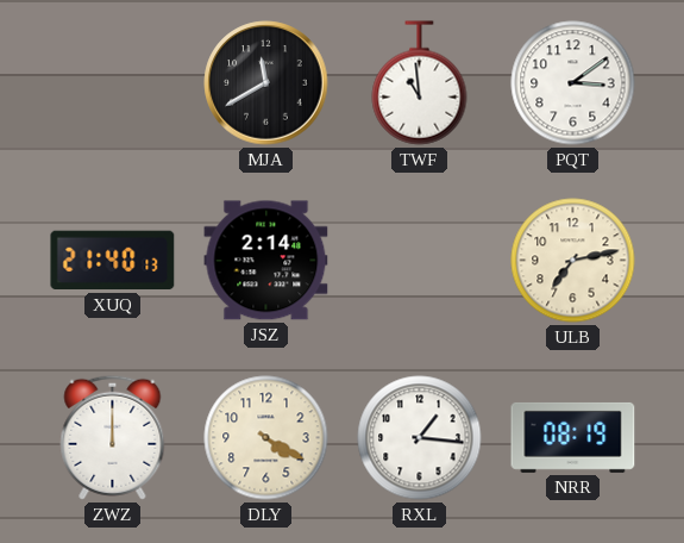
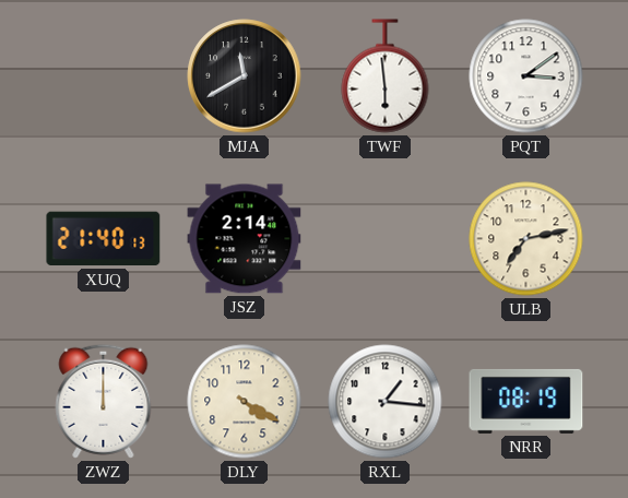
TWF: 10:59 -> 5:59
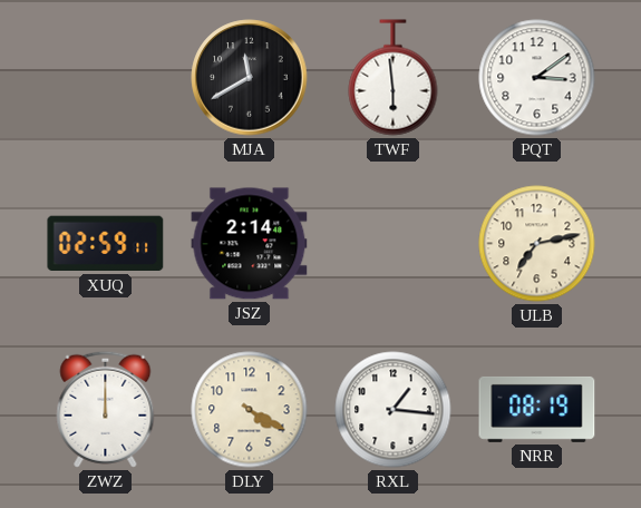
XUQ: 21:40 -> 02:59
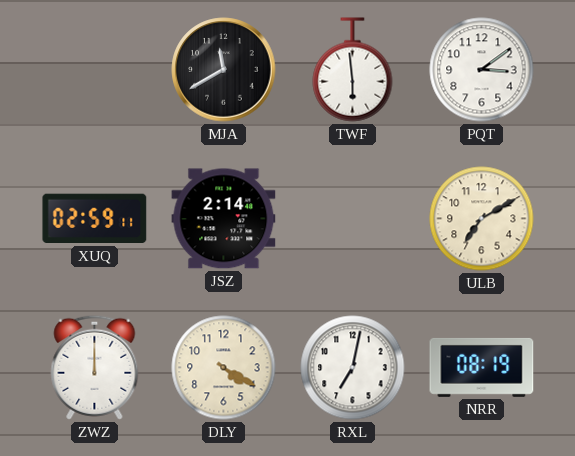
ULB: 7:13 -> 7:10
RXL: 1:16 -> 7:02
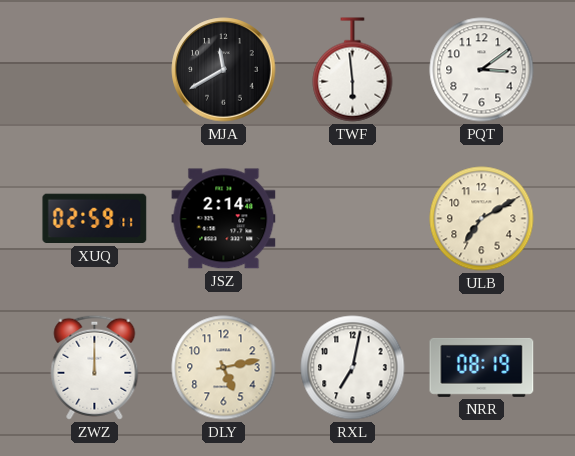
DLY: 4:20 -> 5:13
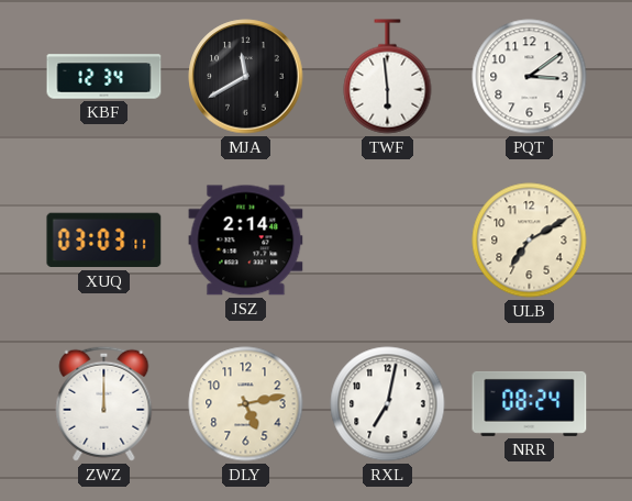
KBF: none -> 12:34
XUQ: 02:59 -> 03:03
NRR: 08:19 -> 08:24
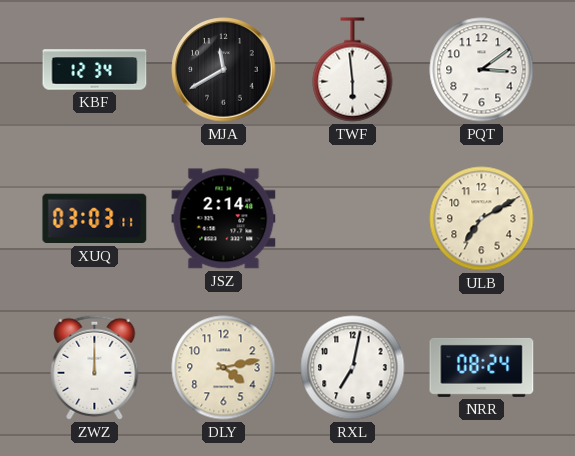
DLY: 5:13 -> 4:13
